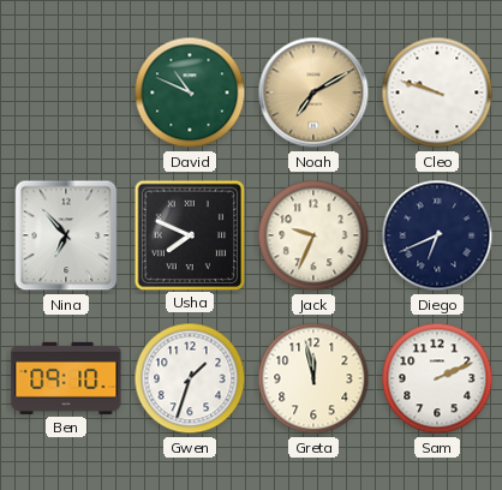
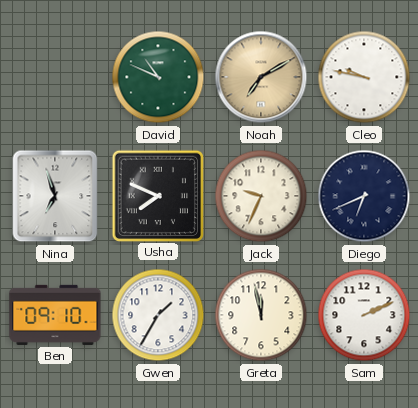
Cleo: 9:48 -> 9:47
Nina: 6:53 -> 6:57
Gwen: 1:33 -> 1:35
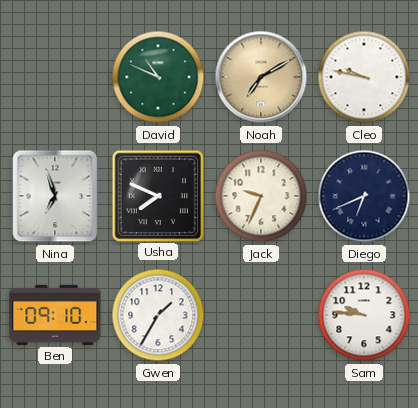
Greta: 11:58 -> none
Sam: 2:11 -> 9:46
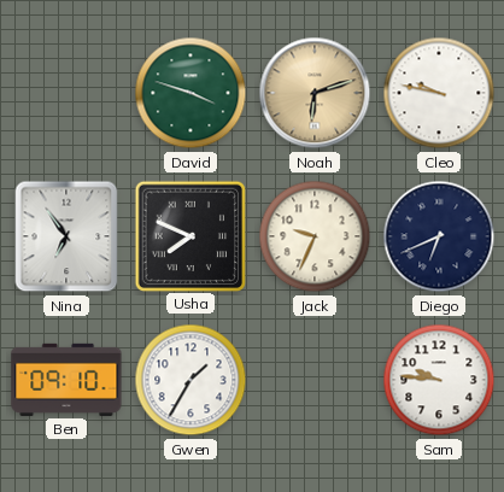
David: 10:49 -> 3:48
Noah: 7:10 -> 6:12
Nina: 6:57 -> 6:54
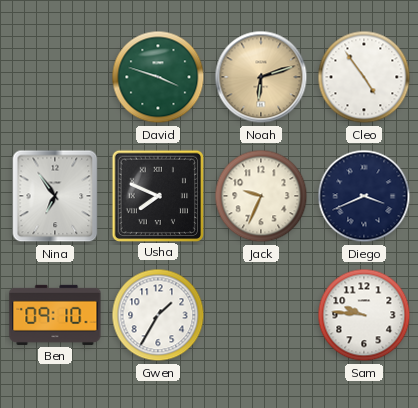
Cleo: 9:47 -> 4:54
Diego: 6:41 -> 3:41
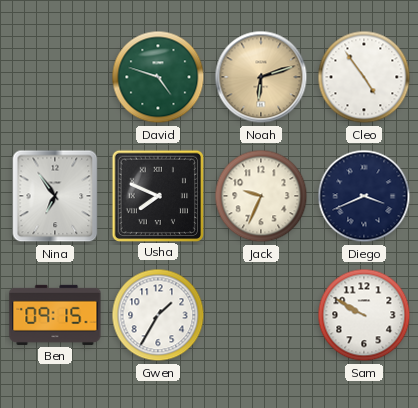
David: 3:48 -> 4:48
Ben: 09:10 -> 09:15
Sam: 9:46 -> 9:50
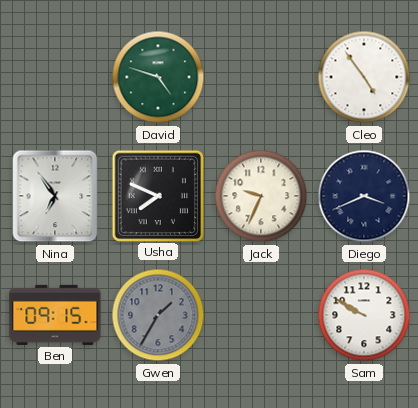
Noah: 6:12 -> none
Gwen dial: white -> grey
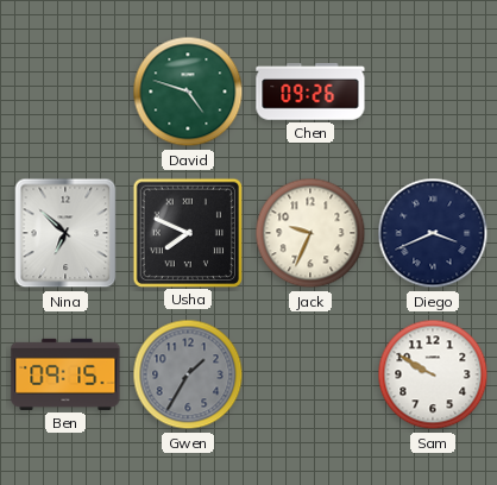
Chen: none -> 09:26
Cleo: 4:54 -> none
Nina: 6:54 -> 6:52
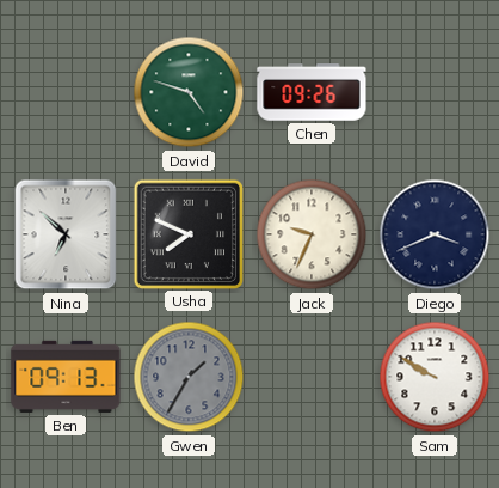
Ben: 09:15 -> 09:13
